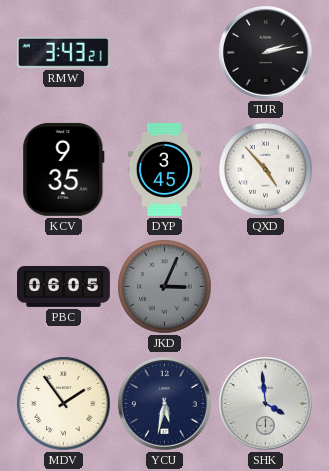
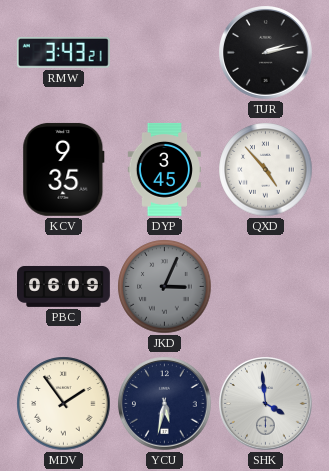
PBC: 06:05 -> 06:09
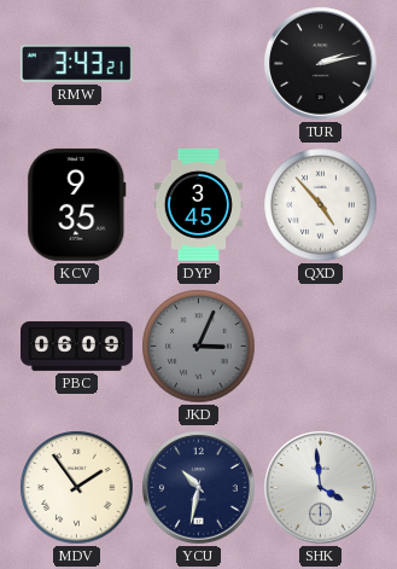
YCU: 5:32 -> 10:32
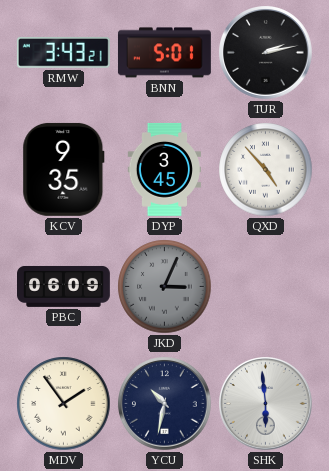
BNN: none -> 5:01
SHK: 3:59 -> 5:59
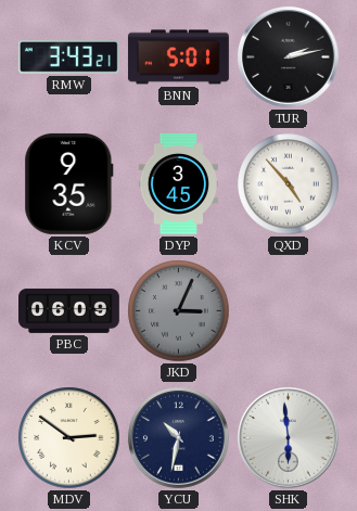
MDV: 1:54 -> 2:51
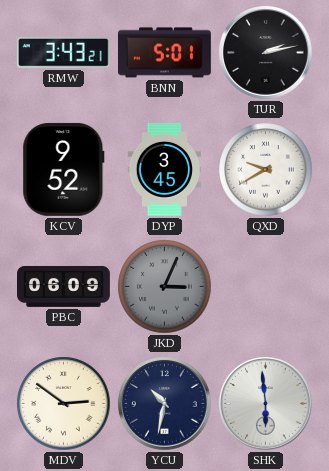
KCV: 9:35 -> 9:52
QXD: 4:53 -> 9:40
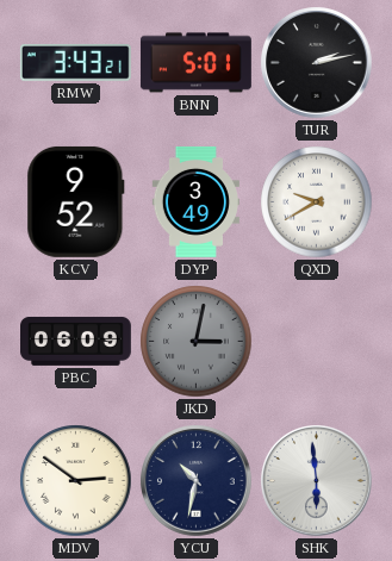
DYP: 3:45 -> 3:49
JKD: 3:04 -> 3:02
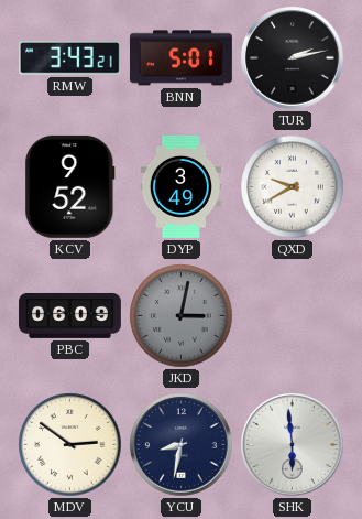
YCU: 10:32 -> 8:32
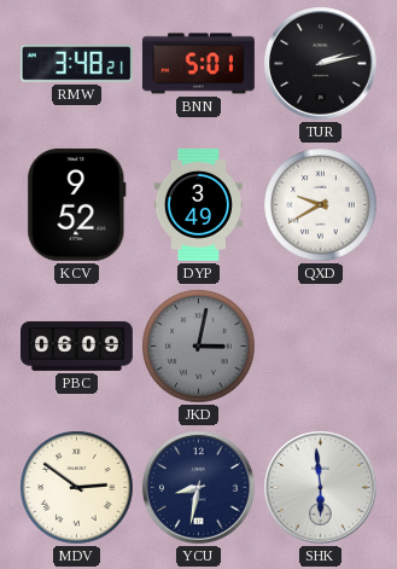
RMW: 3:43 -> 3:48
